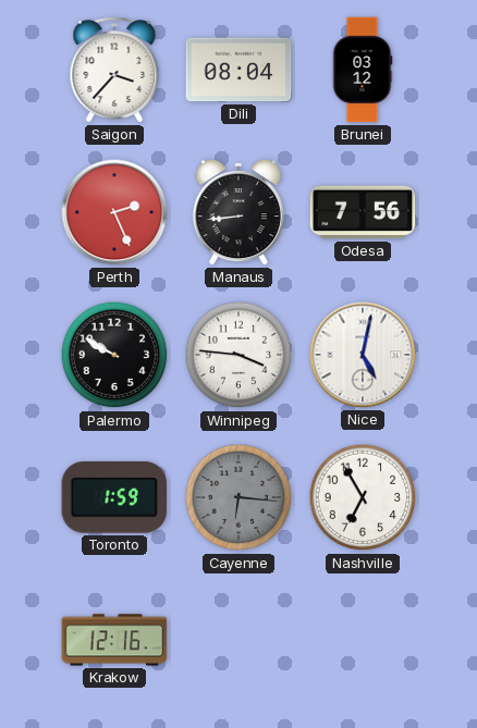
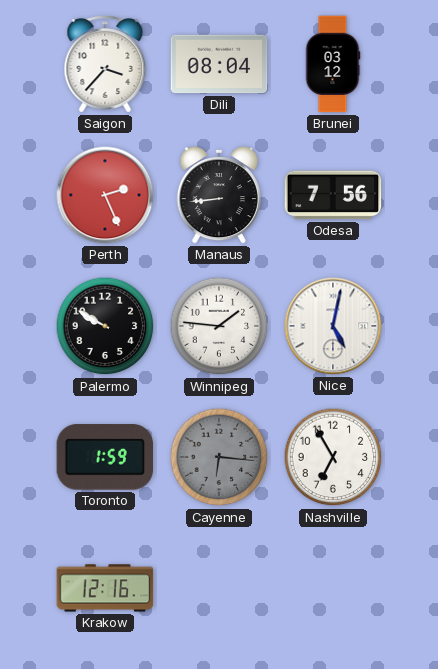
Winnipeg: 3:46 -> 1:46
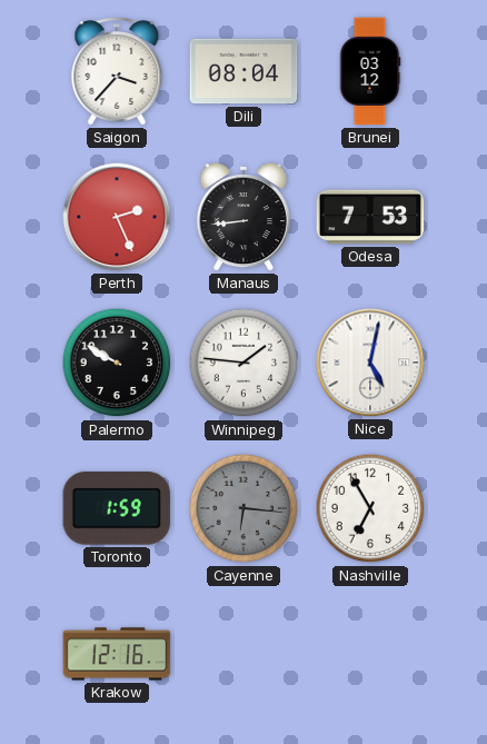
Odesa: 7:56 -> 7:53
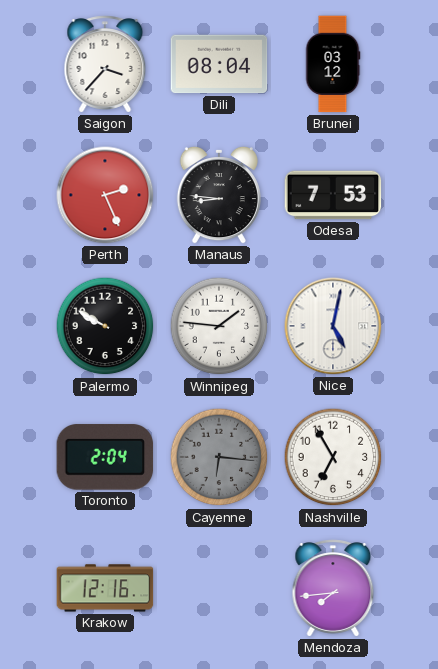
Manaus: 8:44 -> 8:46
Toronto: 1:59 -> 2:04
Mendoza: none -> 7:44
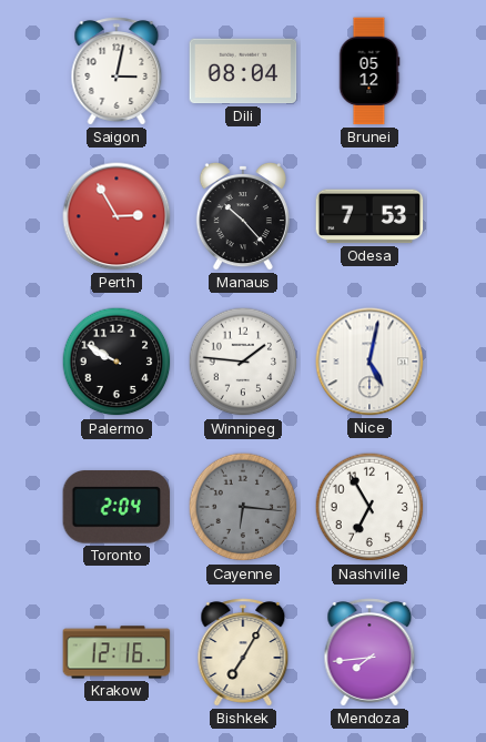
Saigon: 3:37 -> 3:02
Brunei: 03:12 -> 05:12
Perth: 2:26 -> 2:55
Manaus: 8:46 -> 10:23
Bishkek: none -> 7:05
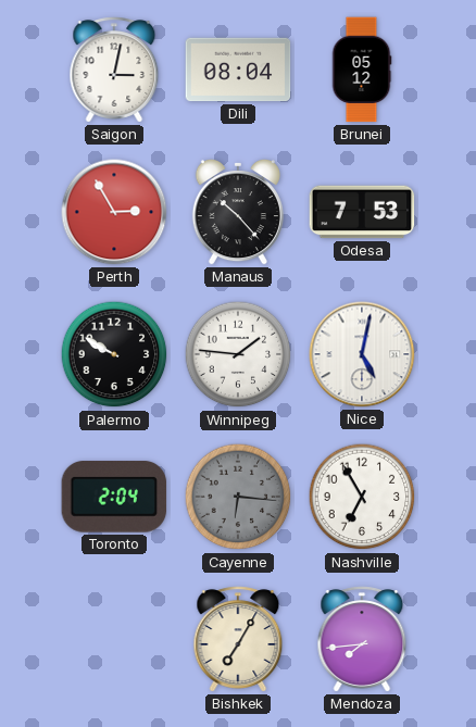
Krakow: 12:16 -> none
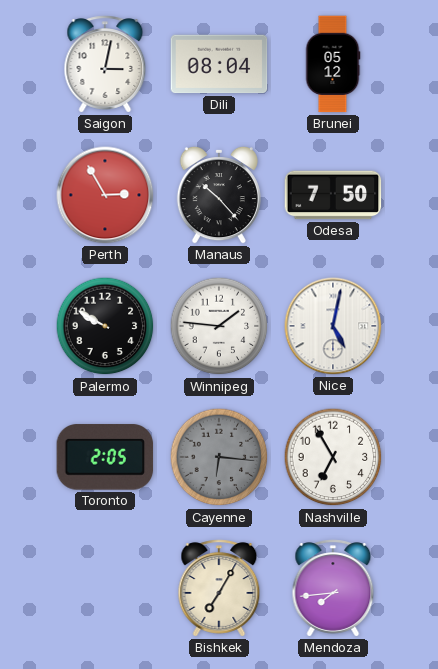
Odesa: 7:53 -> 7:50
Toronto: 2:04 -> 2:05
